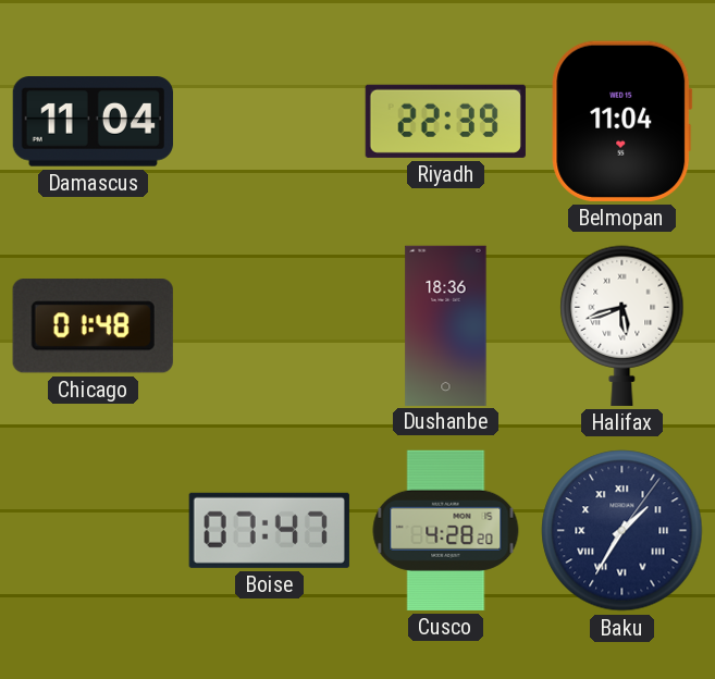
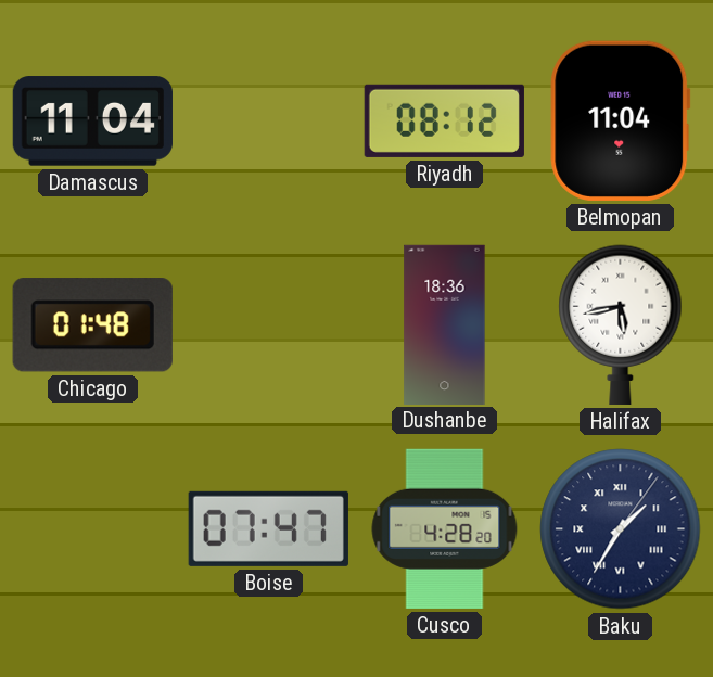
Riyadh: 22:39 -> 08:12
Halifax: 5:42 -> 5:43
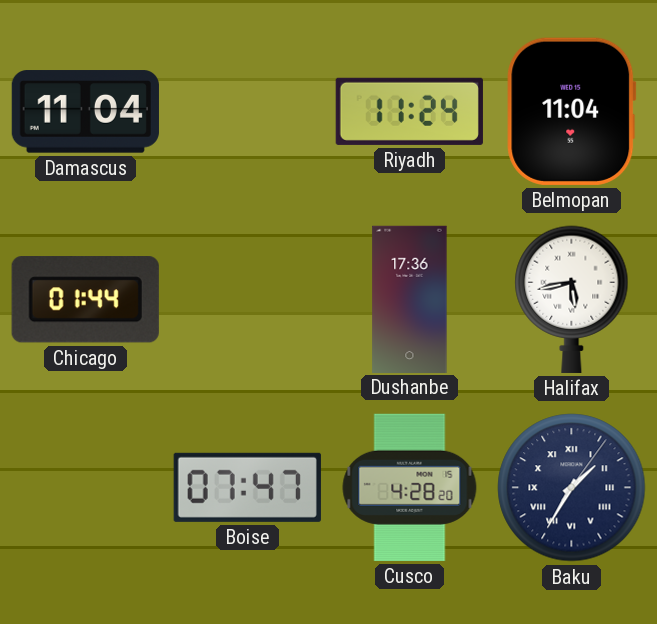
Riyadh: 08:12 -> 11:24
Chicago: 01:48 -> 01:44
Dushanbe: 18:36 -> 17:36
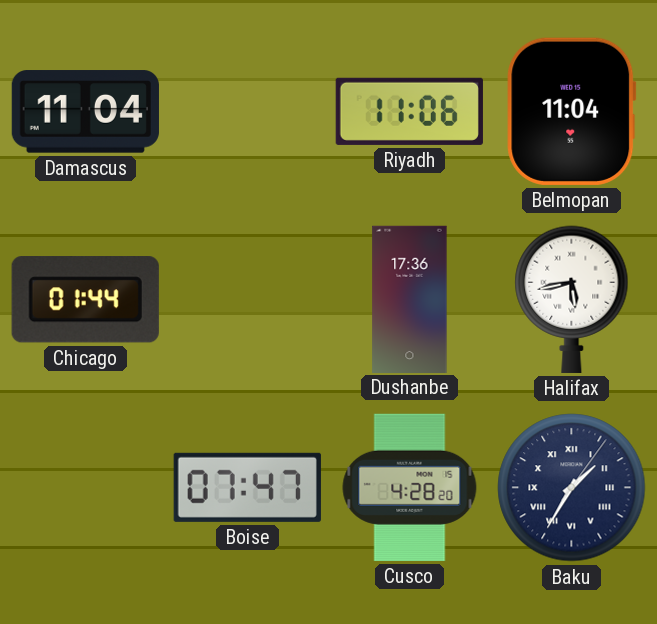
Riyadh: 11:24 -> 11:06
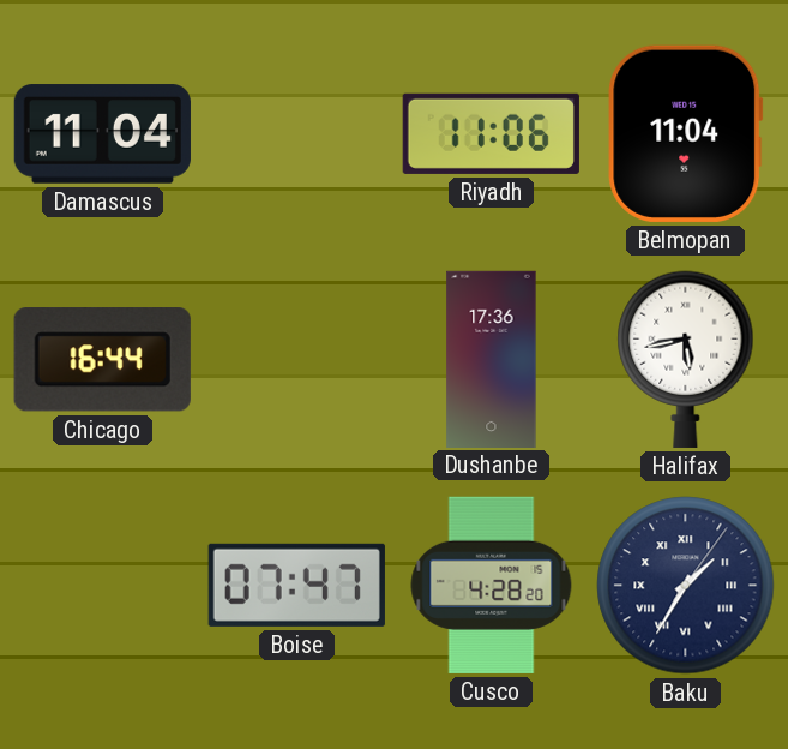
Chicago: 01:44 -> 16:44
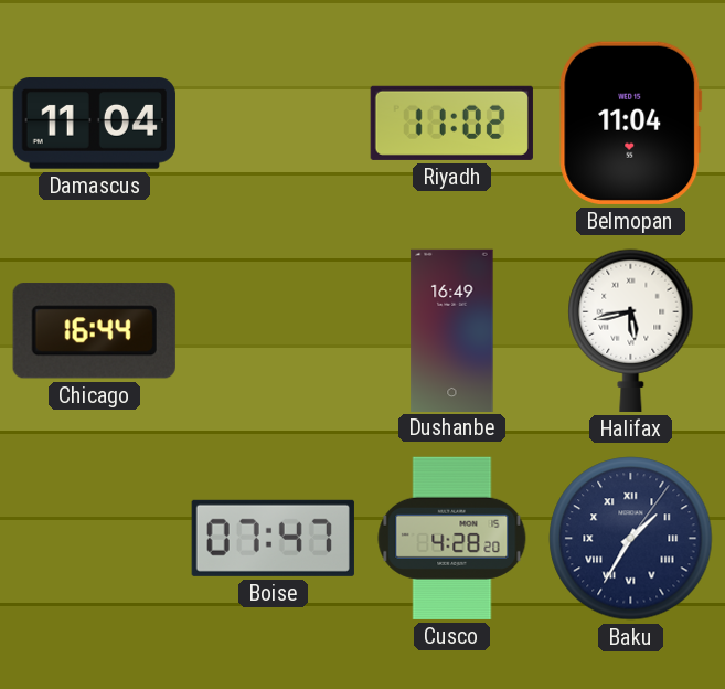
Riyadh: 11:06 -> 11:02
Dushanbe: 17:36 -> 16:49
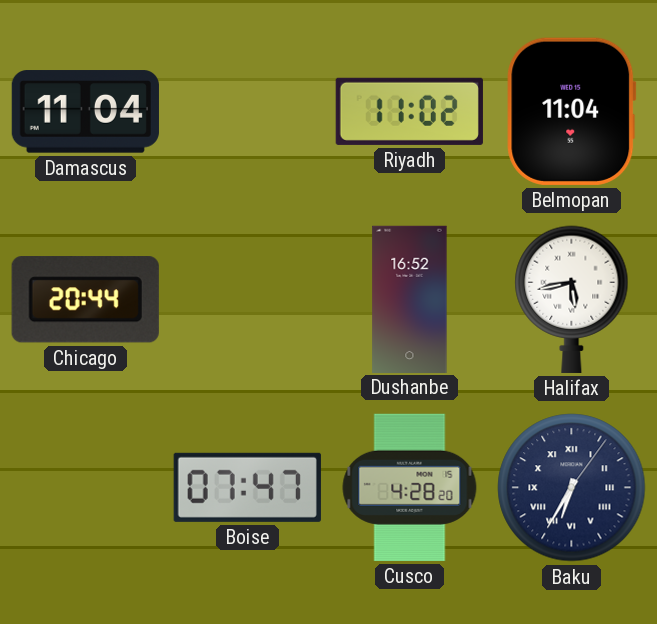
Chicago: 16:44 -> 20:44
Dushanbe: 16:49 -> 16:52
Baku: 1:35 -> 6:35
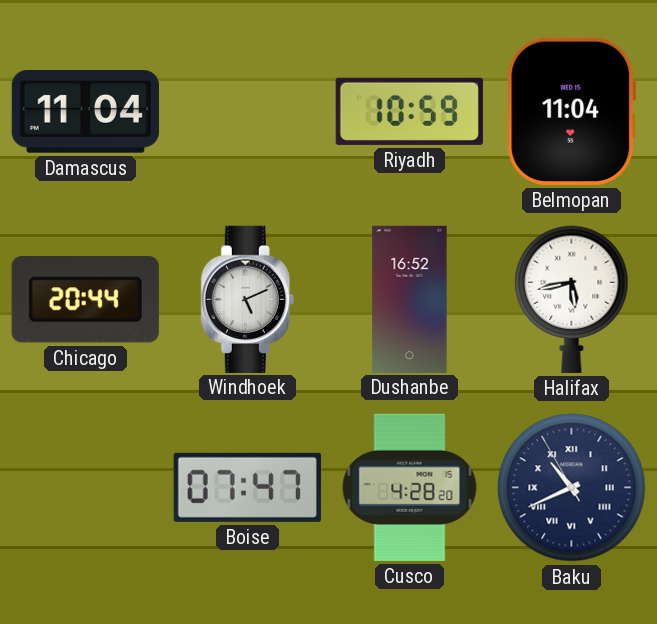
Riyadh: 11:02 -> 10:59
Windhoek: none -> 5:11
Baku: 6:35 -> 10:40
